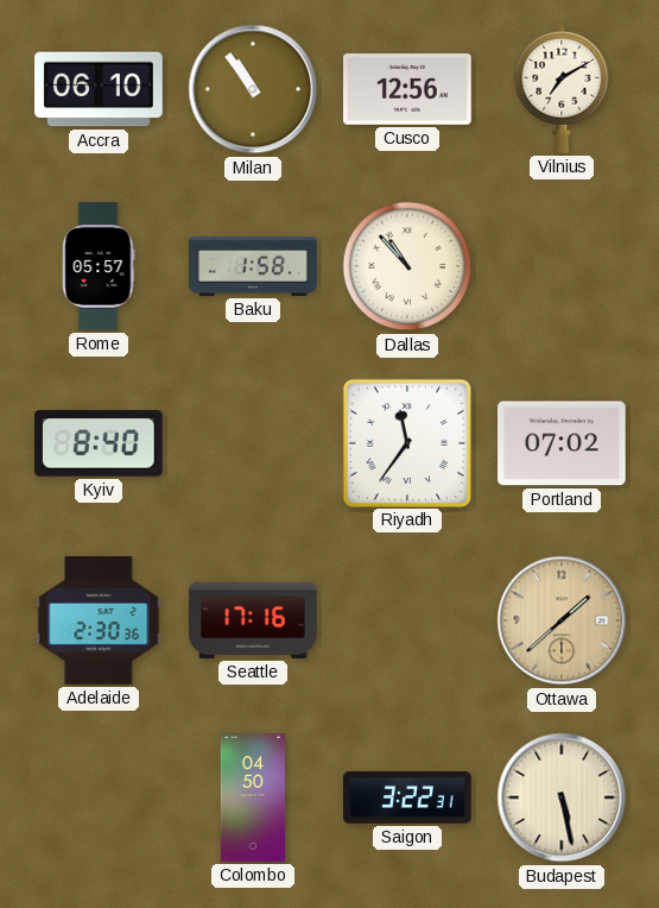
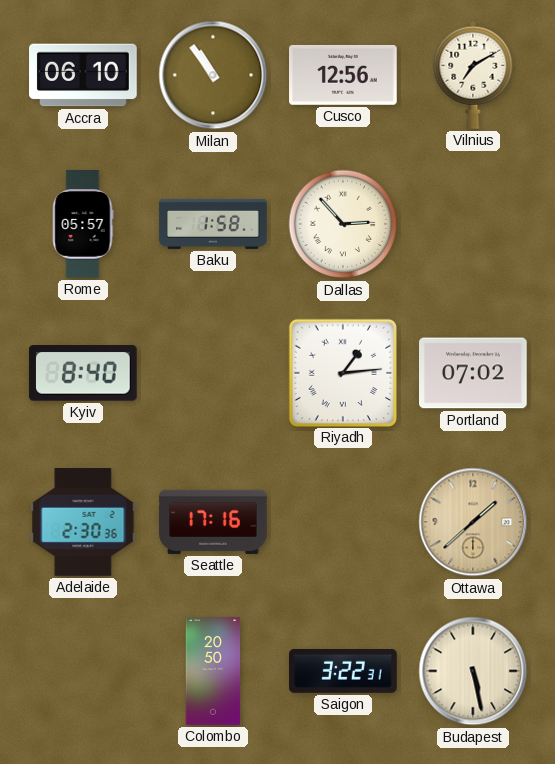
Dallas: 10:53 -> 2:53
Riyadh: 11:36 -> 1:14
Colombo: 04:50 -> 20:50
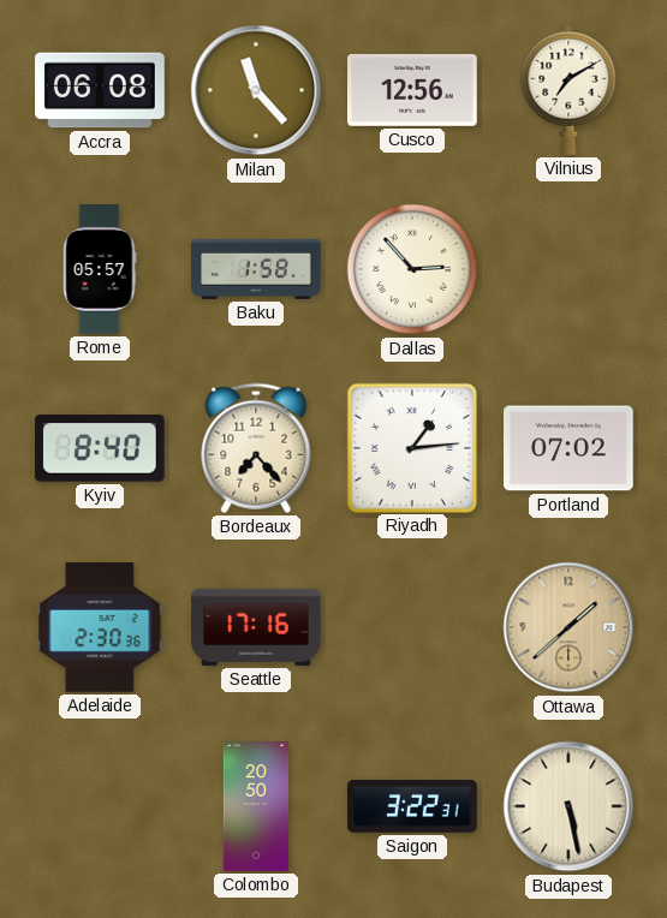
Accra: 06:10 -> 06:08
Milan: 10:54 -> 11:23
Bordeaux: none -> 7:23
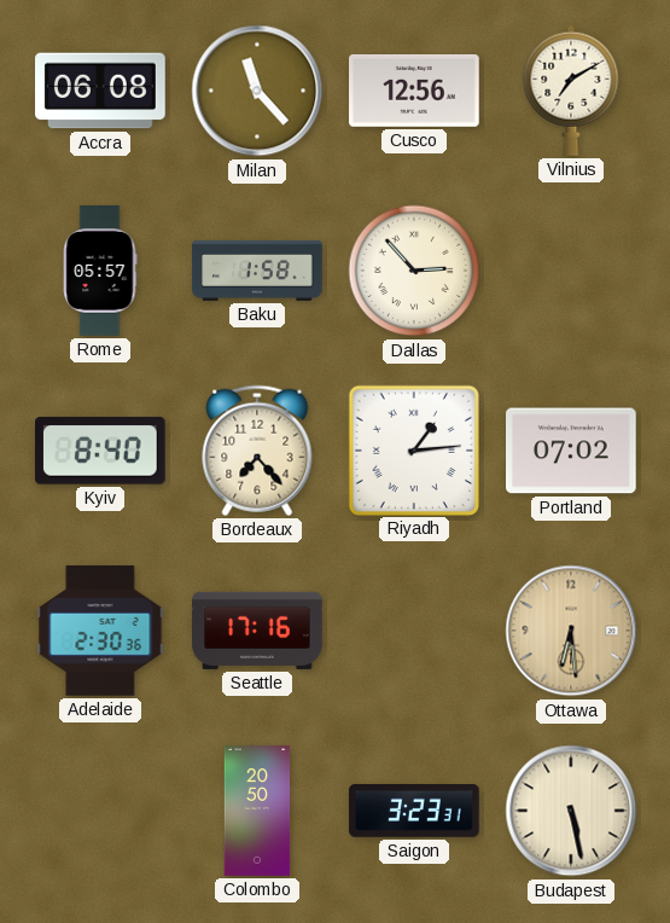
Ottawa: 1:38 -> 6:29
Saigon: 3:22 -> 3:23
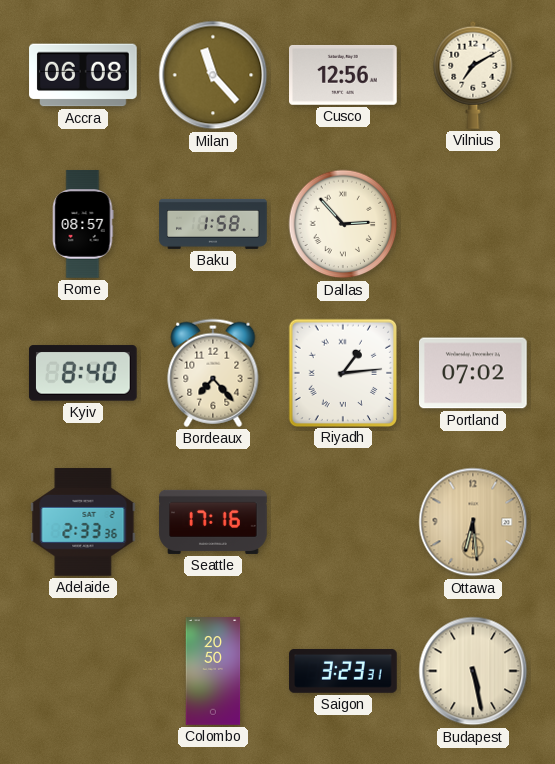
Rome: 05:57 -> 08:57
Adelaide: 2:30 -> 2:33
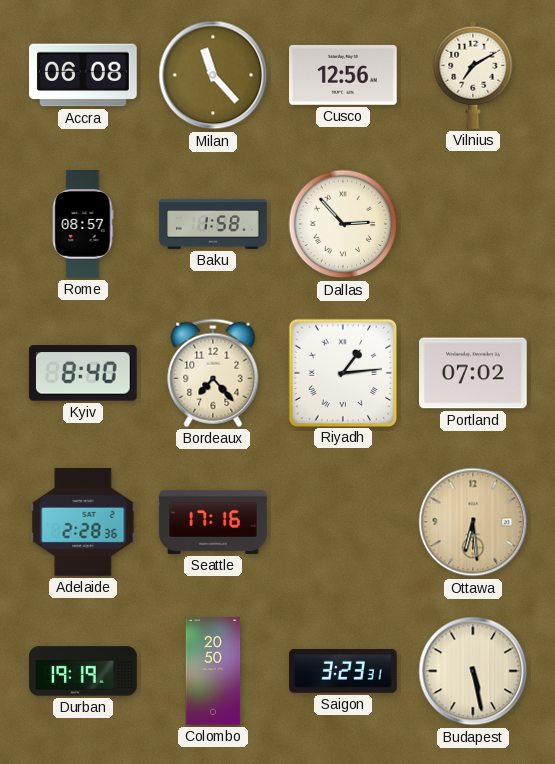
Adelaide: 2:33 -> 2:28
Durban: none -> 19:19
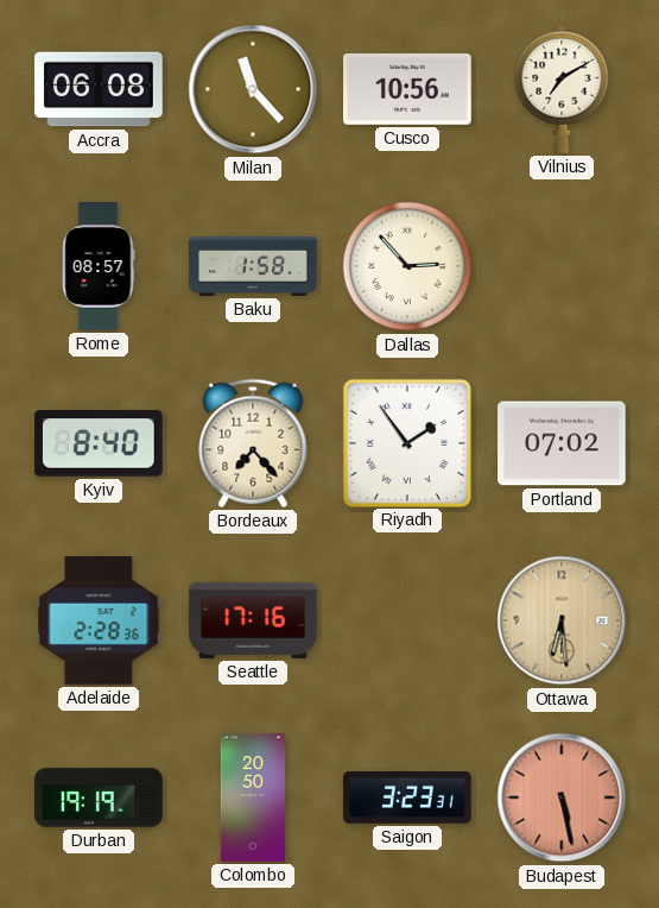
Cusco: 12:56 -> 10:56
Riyadh: 1:14 -> 1:54
Budapest dial: cream -> salmon
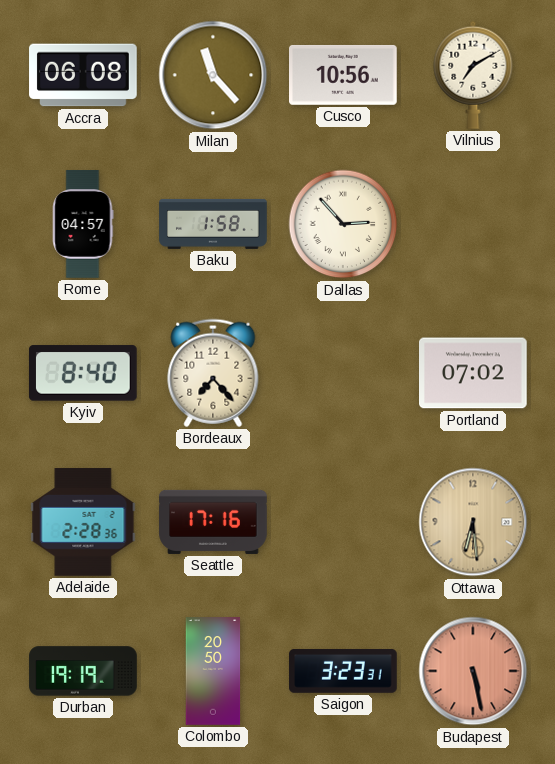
Rome: 08:57 -> 04:57
Riyadh: 1:54 -> none
